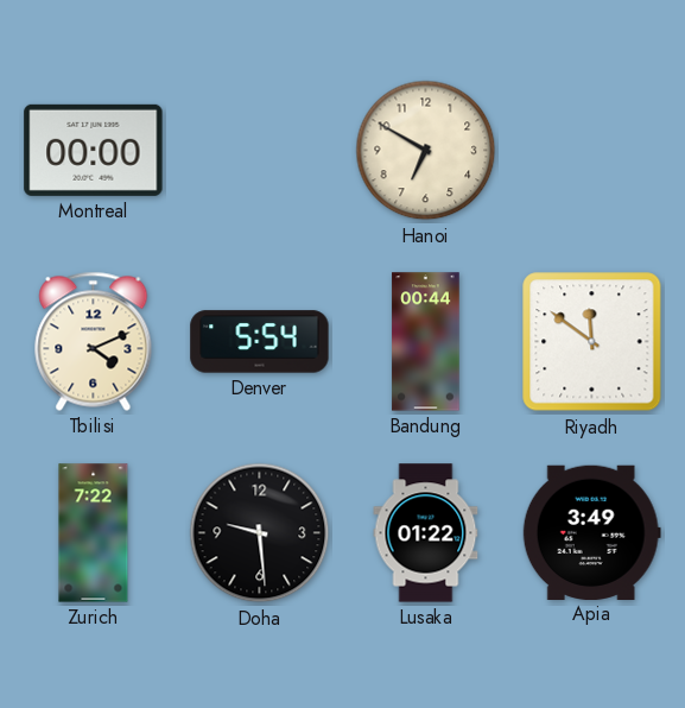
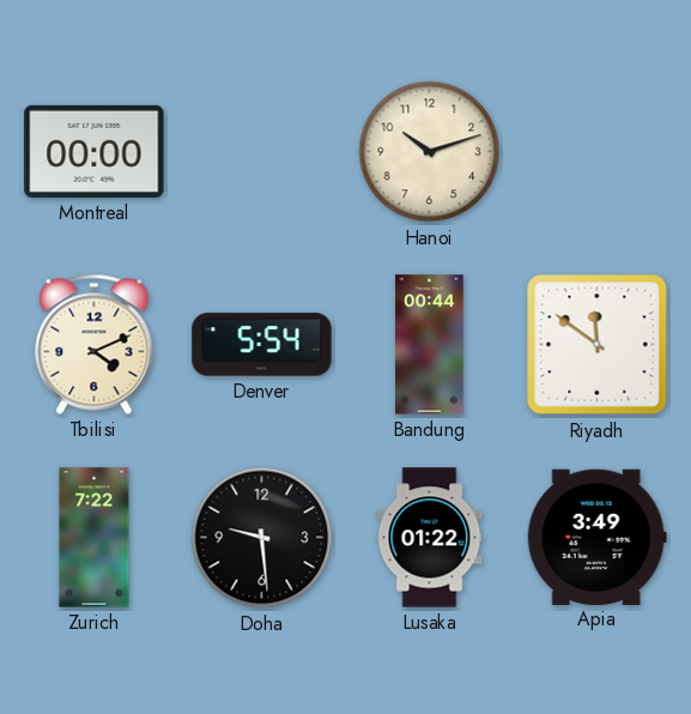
Hanoi: 6:50 -> 10:12
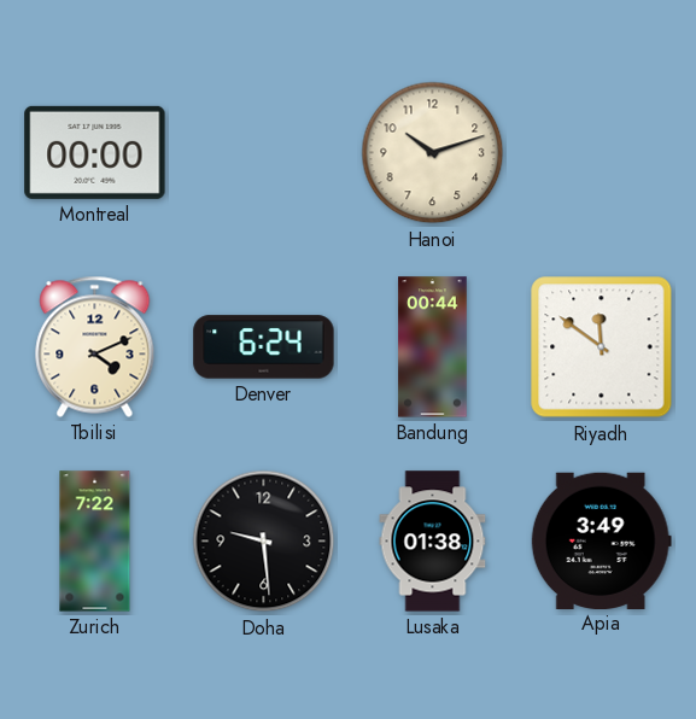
Denver: 5:54 -> 6:24
Lusaka: 01:22 -> 01:38
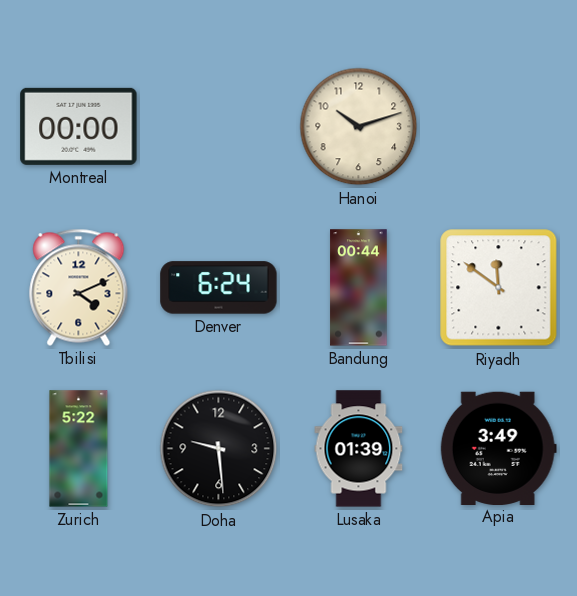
Zurich: 7:22 -> 5:22
Lusaka: 01:38 -> 01:39
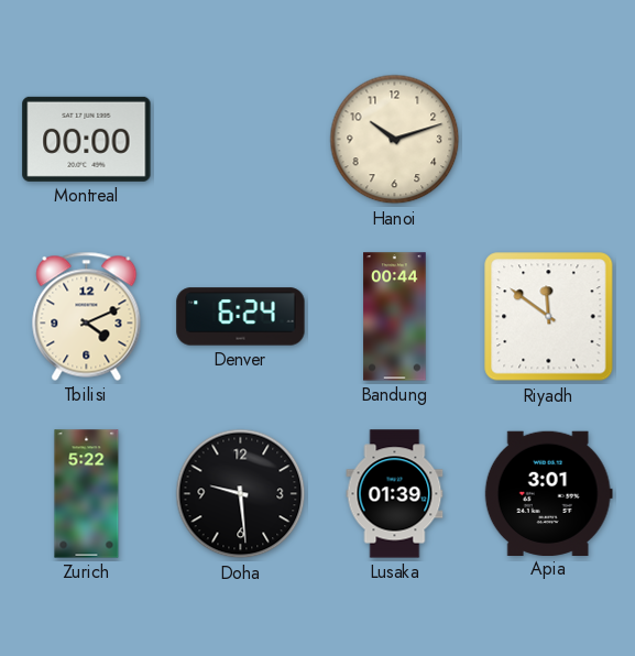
Apia: 3:49 -> 3:01
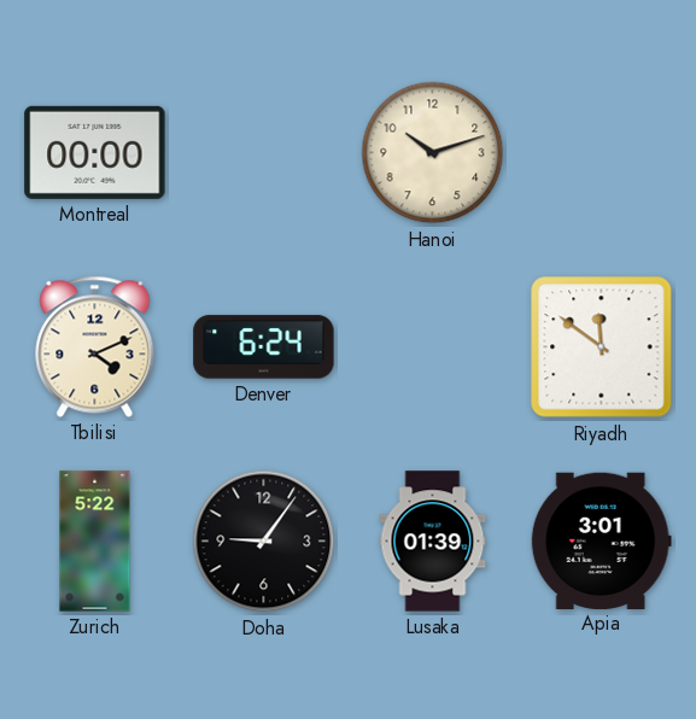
Bandung: 00:44 -> none
Doha: 9:29 -> 9:06
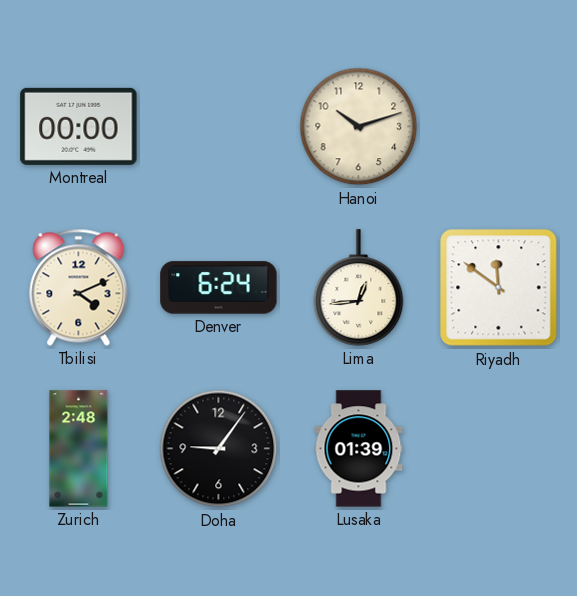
Lima: none -> 12:44
Zurich: 5:22 -> 2:48
Apia: 3:01 -> none
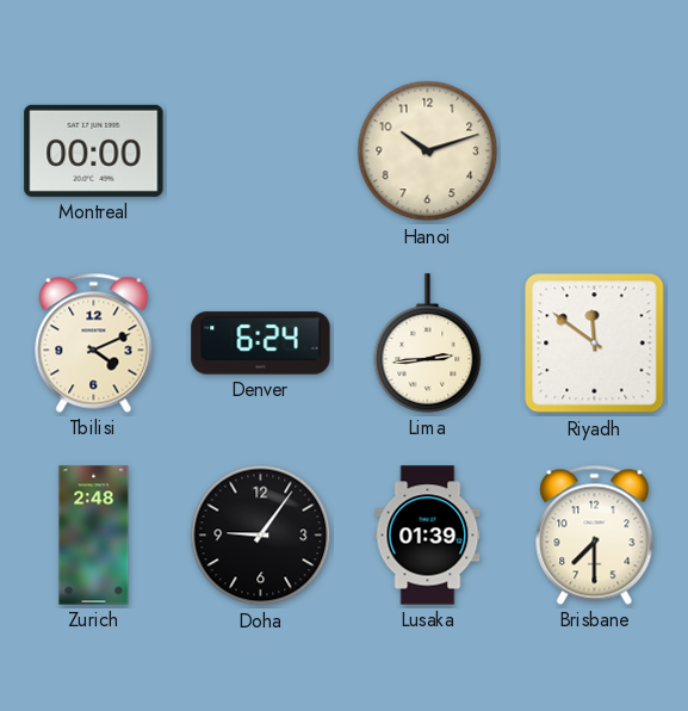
Lima: 12:44 -> 2:44
Brisbane: none -> 7:30
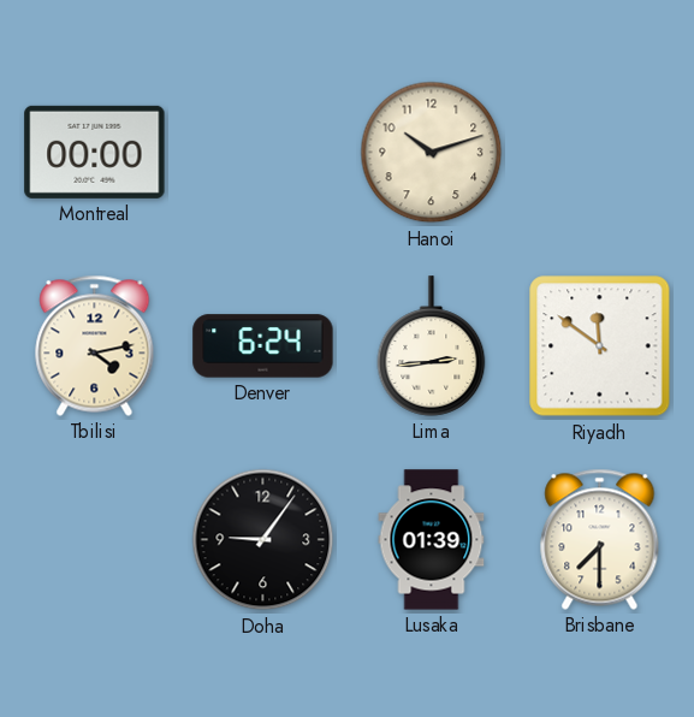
Tbilisi: 4:11 -> 4:13
Zurich: 2:48 -> none
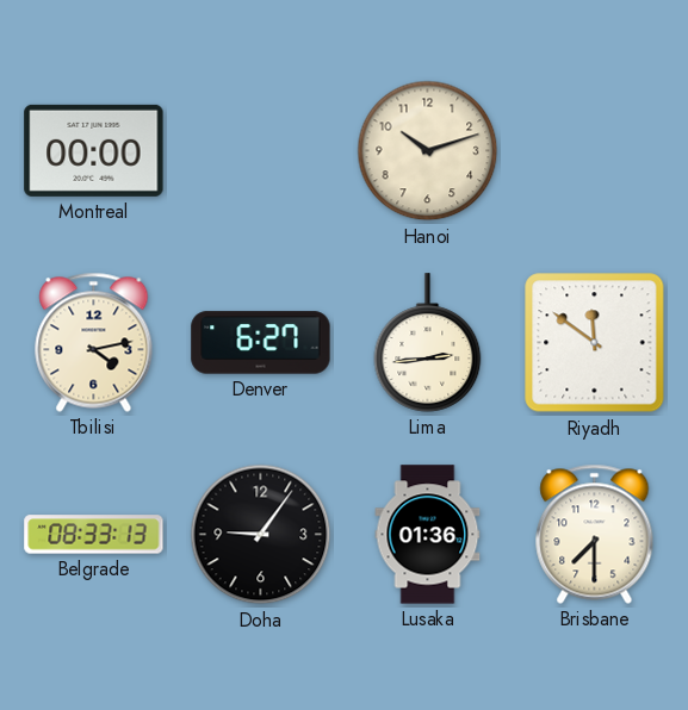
Denver: 6:24 -> 6:27
Belgrade: none -> 08:33
Lusaka: 01:39 -> 01:36
